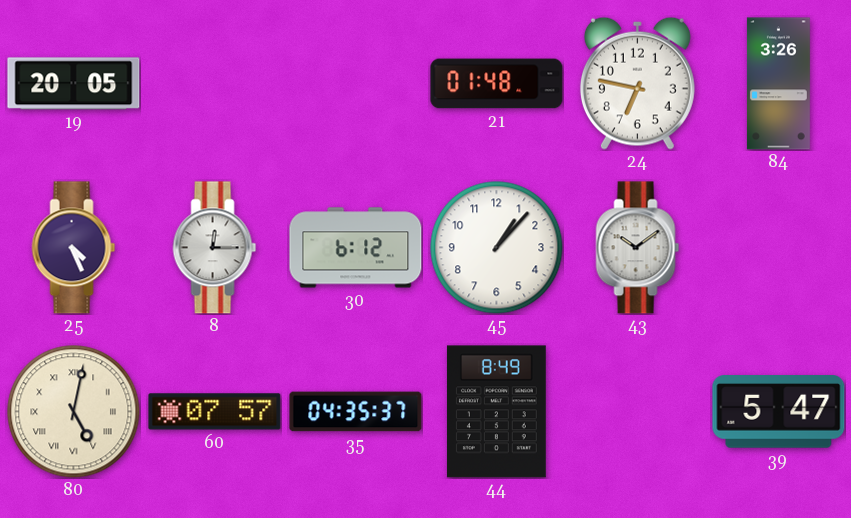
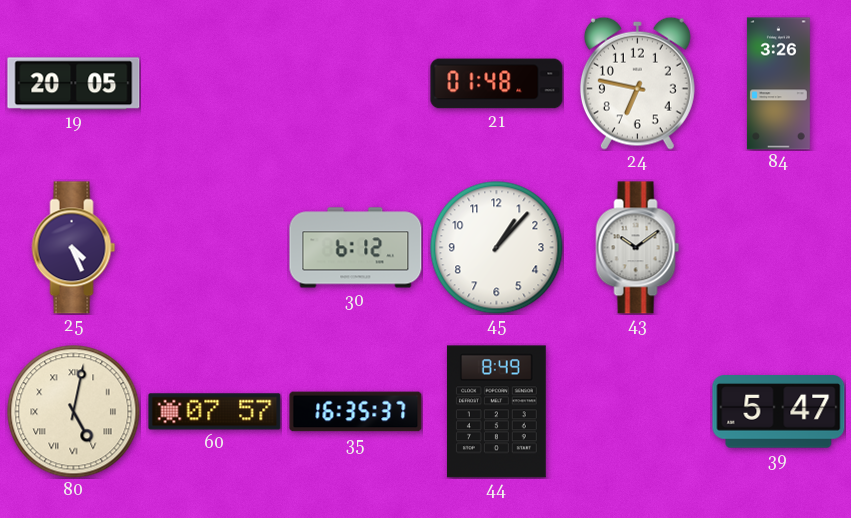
8: 12:15 -> none
35: 04:35 -> 16:35
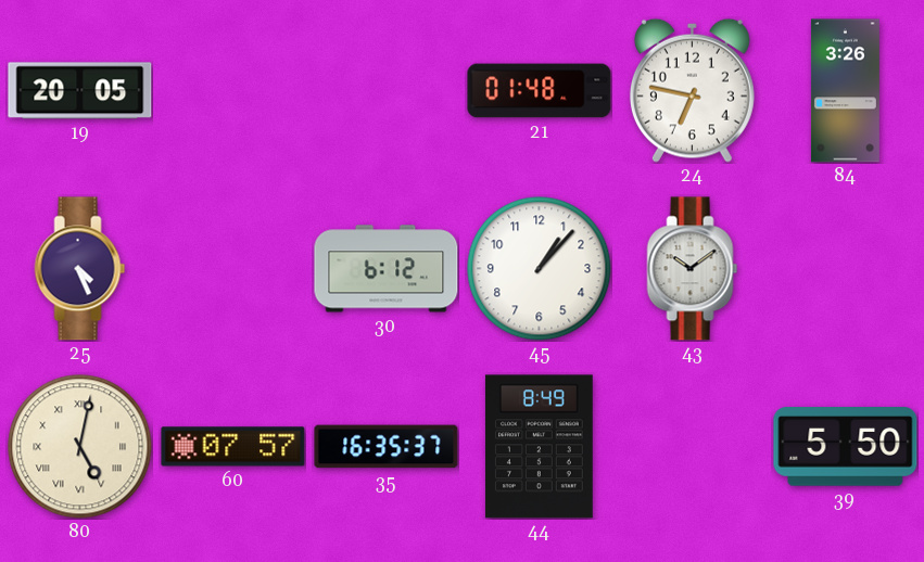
39: 5:47 -> 5:50
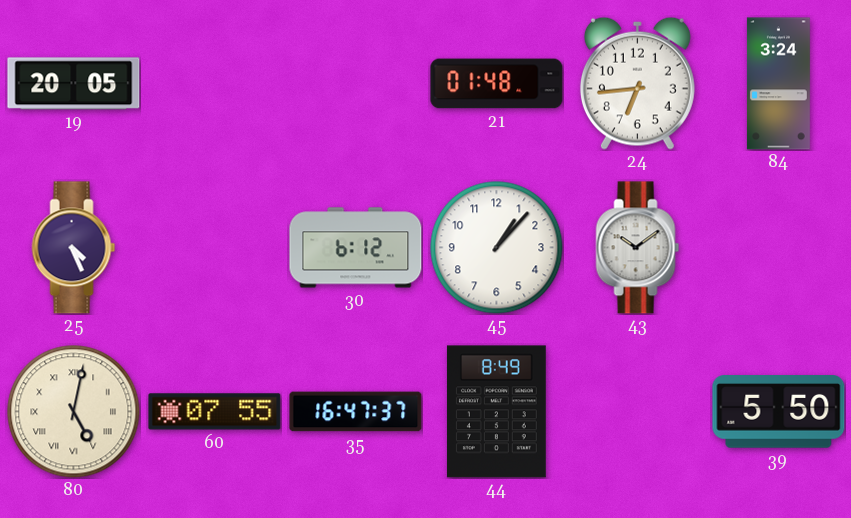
24: 6:47 -> 6:44
84: 3:26 -> 3:24
60: 07:57 -> 07:55
35: 16:35 -> 16:47
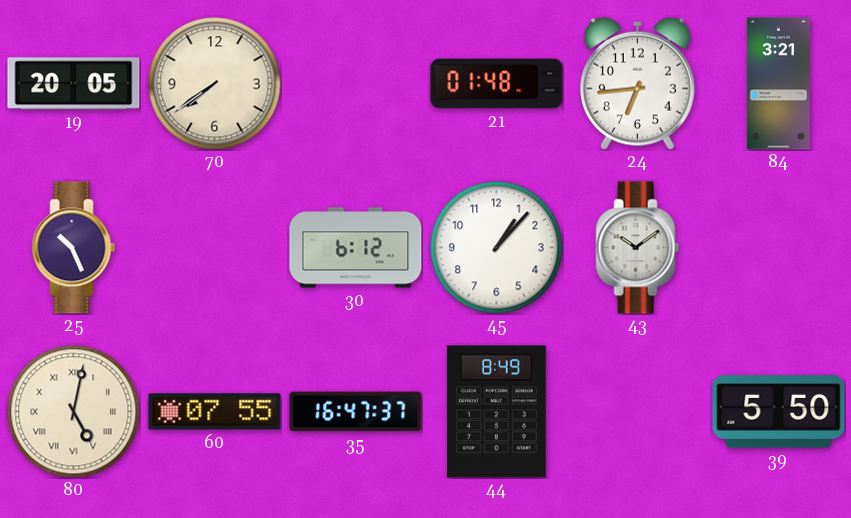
70: none -> 7:39
84: 3:24 -> 3:21
25: 4:26 -> 10:26
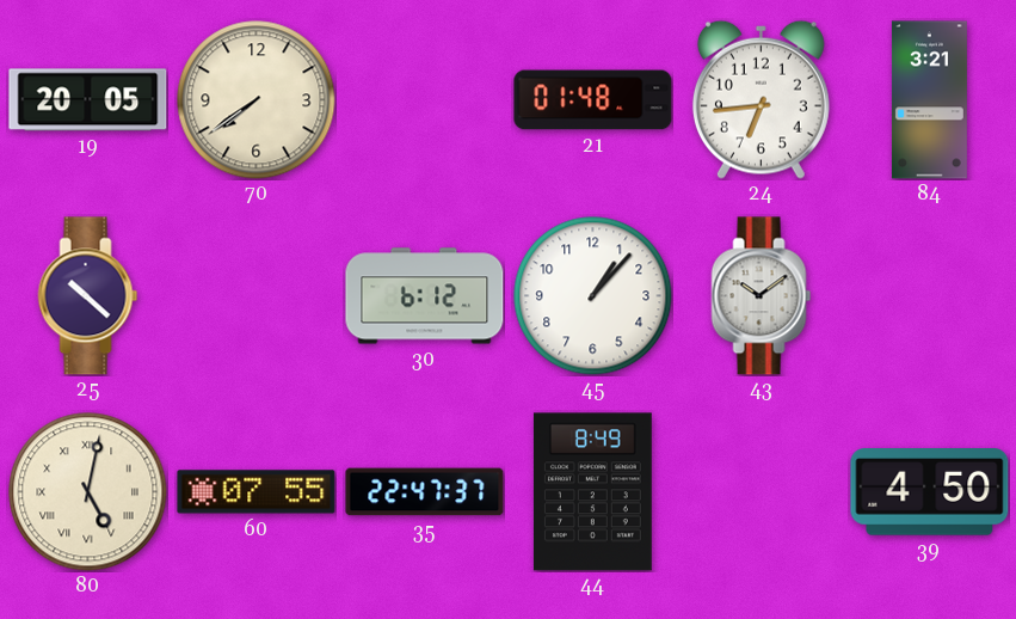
25: 10:26 -> 10:22
35: 16:47 -> 22:47
39: 5:50 -> 4:50
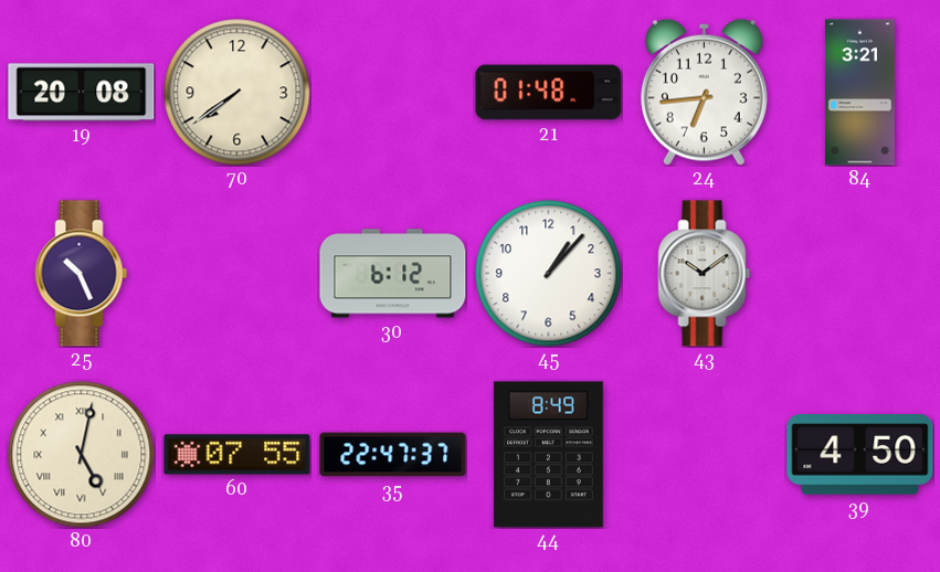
19: 20:05 -> 20:08
25: 10:22 -> 10:26
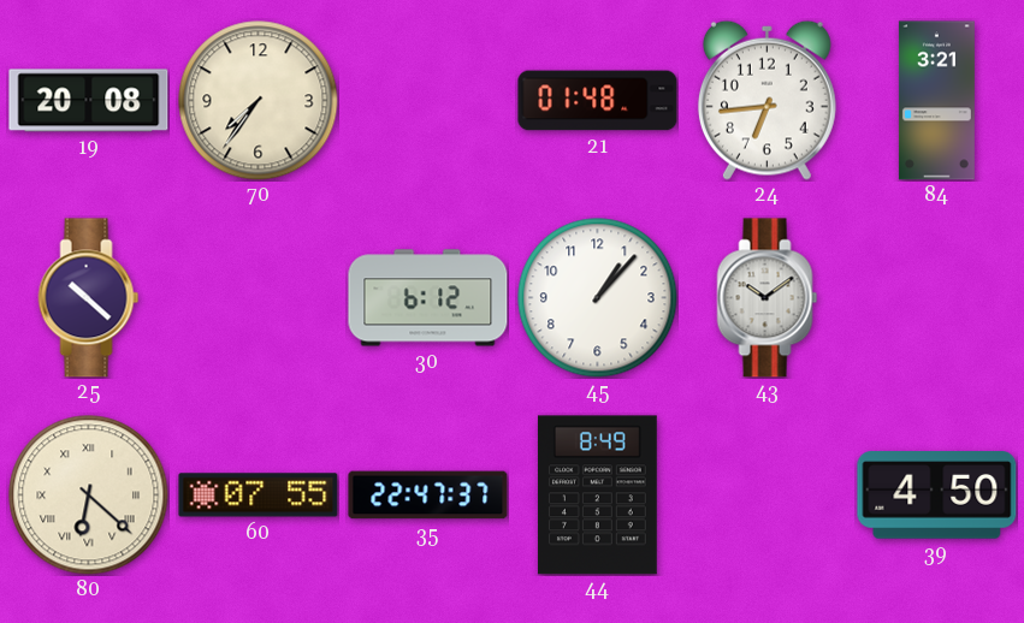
70: 7:39 -> 7:36
25: 10:26 -> 10:22
80: 5:02 -> 6:22
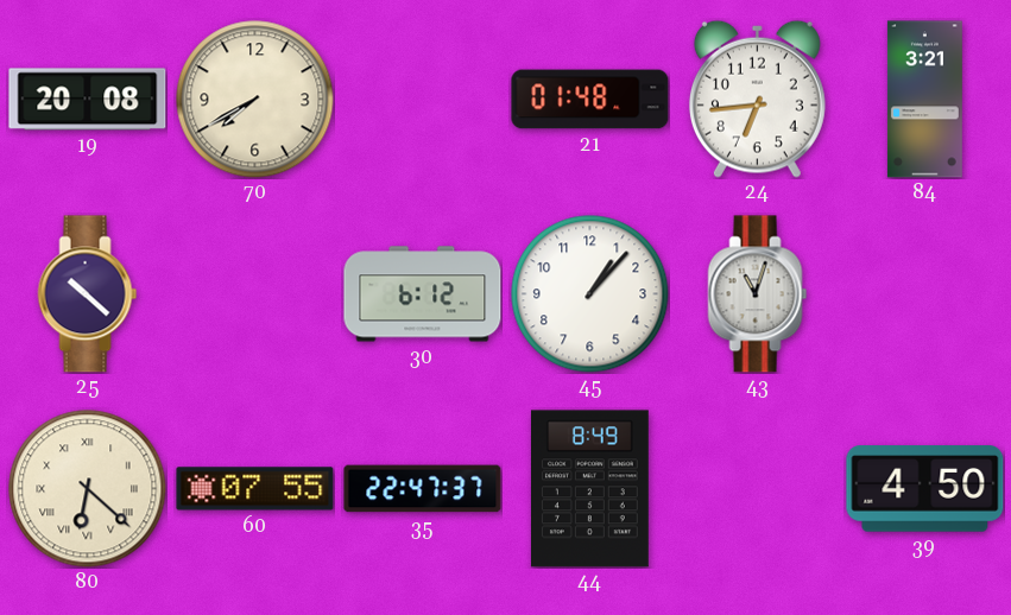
70: 7:36 -> 7:40
43: 10:09 -> 11:03
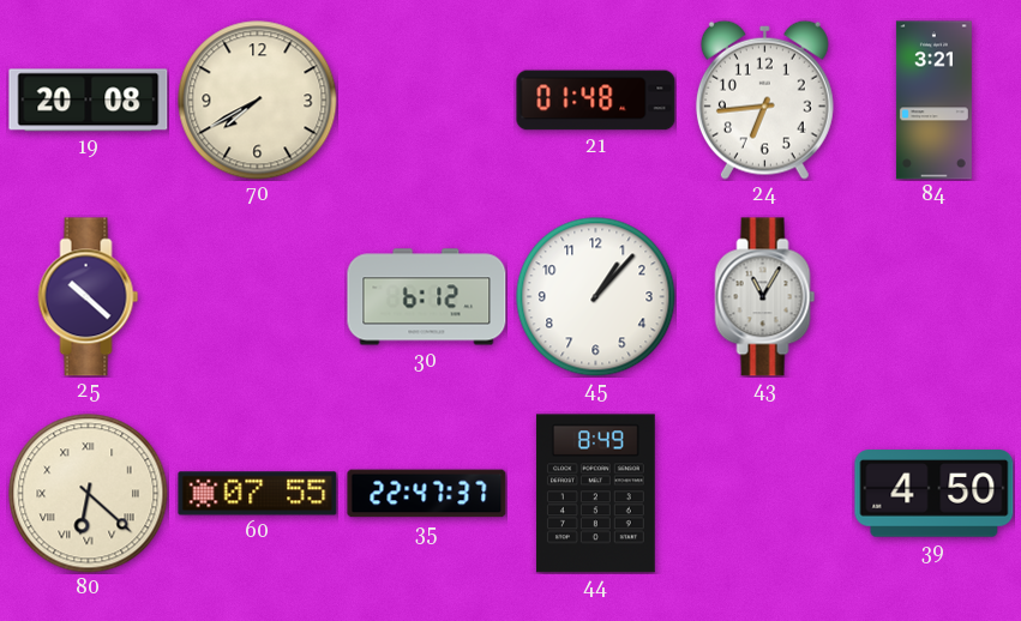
43: 11:03 -> 11:05
